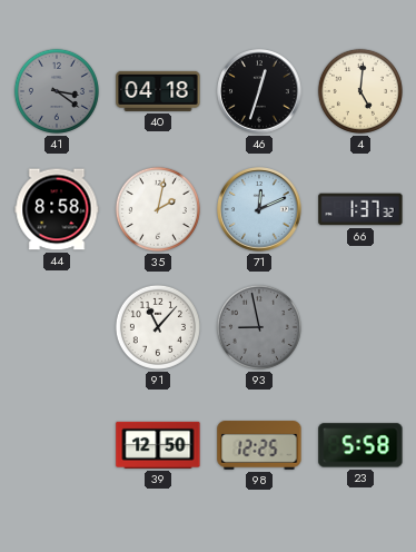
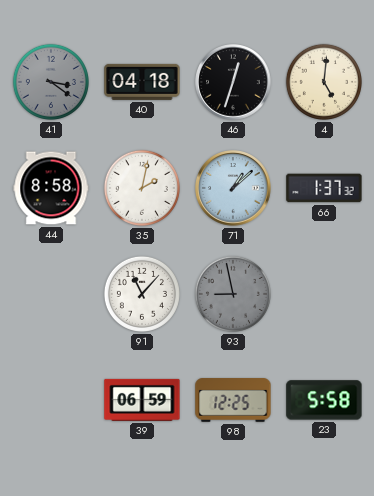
71: 12:11 -> 1:08
39: 12:50 -> 06:59
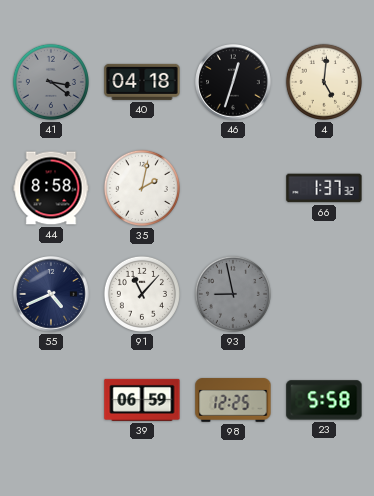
71: 1:08 -> none
55: none -> 4:41
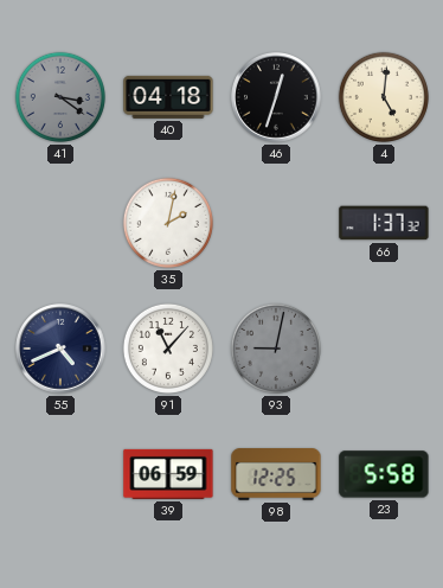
44: 8:58 -> none
93: 8:58 -> 9:02
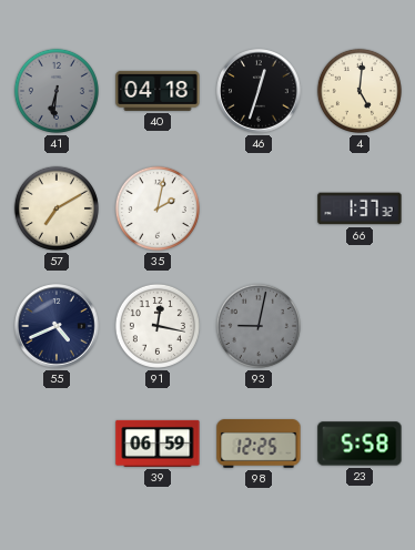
41: 3:21 -> 6:31
57: none -> 7:10
91: 11:07 -> 12:17
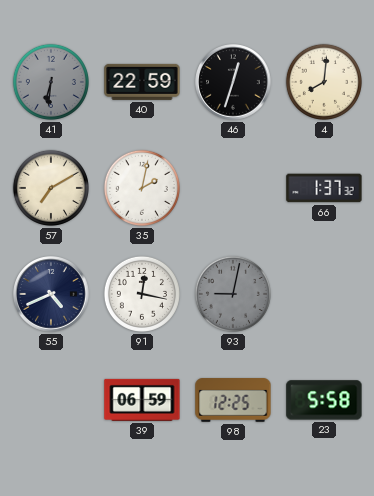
40: 04:18 -> 22:59
4: 5:01 -> 8:01
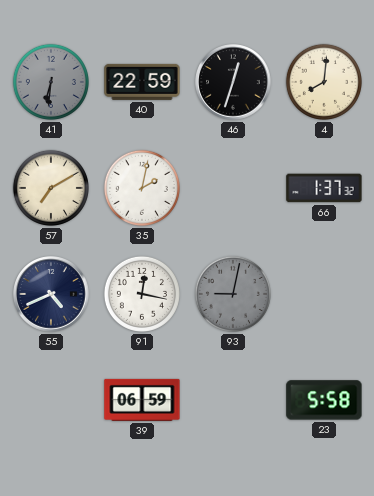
98: 12:25 -> none
